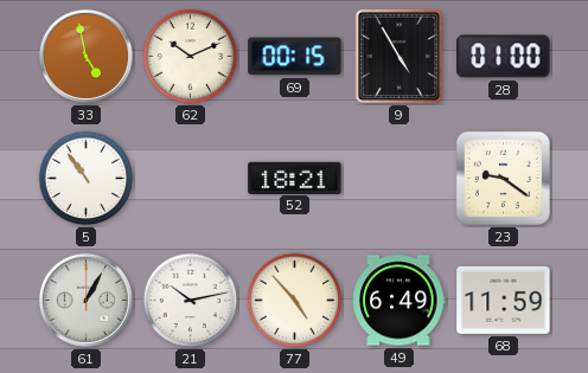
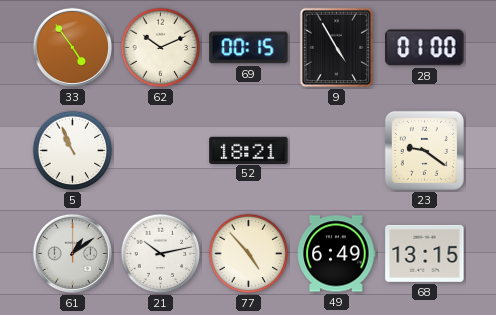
33: 4:58 -> 4:54
5: 10:54 -> 10:56
61: 1:05 -> 1:09
68: 11:59 -> 13:15
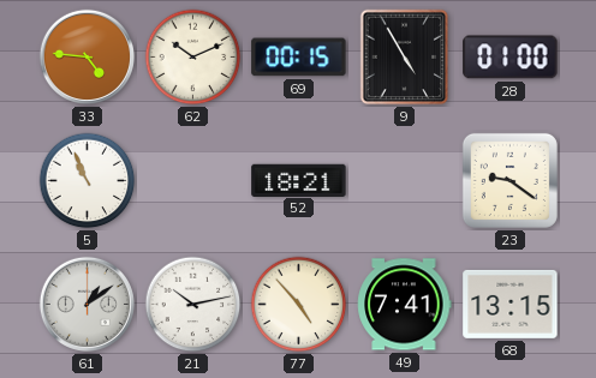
33: 4:54 -> 4:46
49: 6:49 -> 7:41
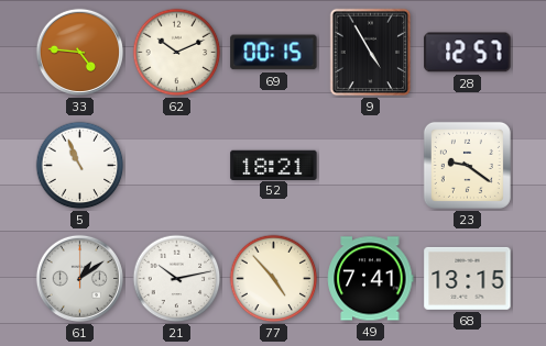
28: 01:00 -> 12:57
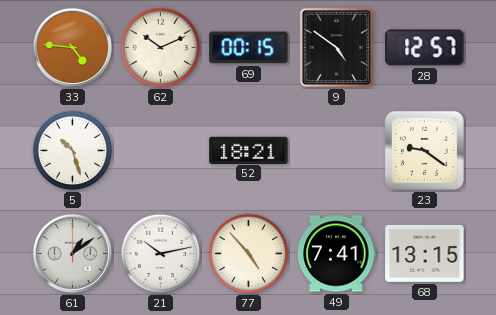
9: 4:55 -> 4:51
5: 10:56 -> 10:27
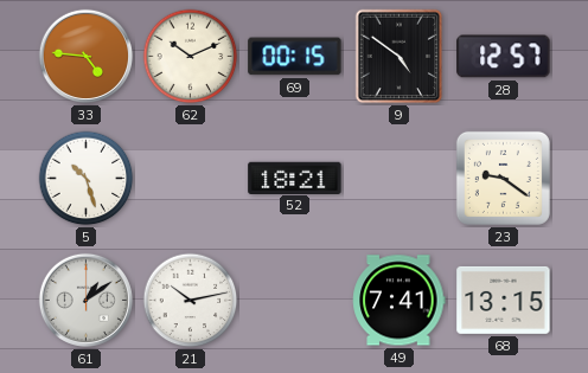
77: 4:53 -> none
